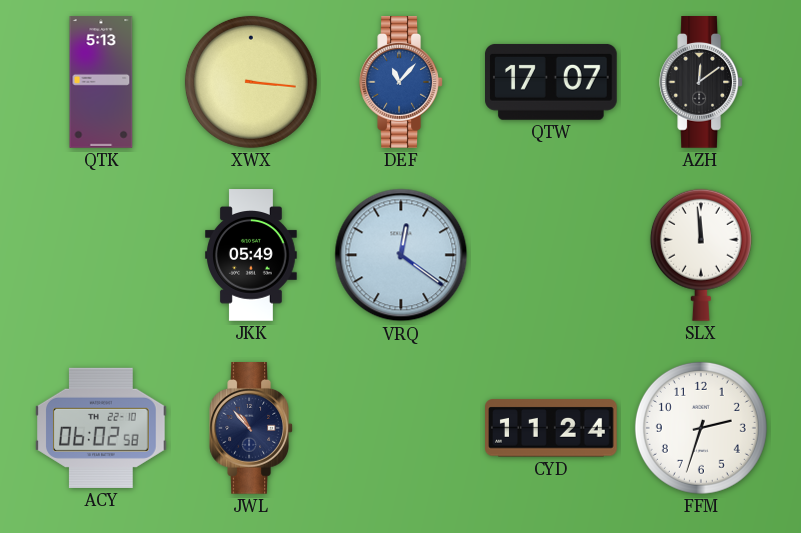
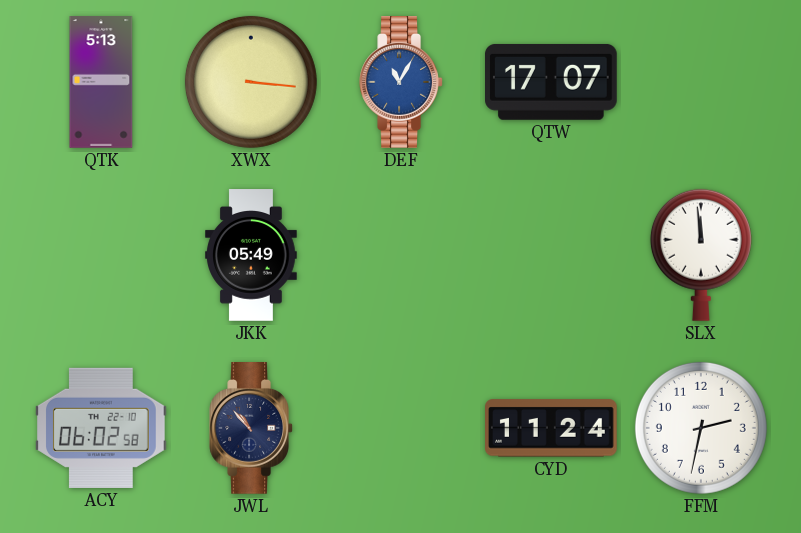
DEF: 11:07 -> 11:05
AZH: 12:09 -> none
VRQ: 12:21 -> none
FFM: 2:33 -> 2:32
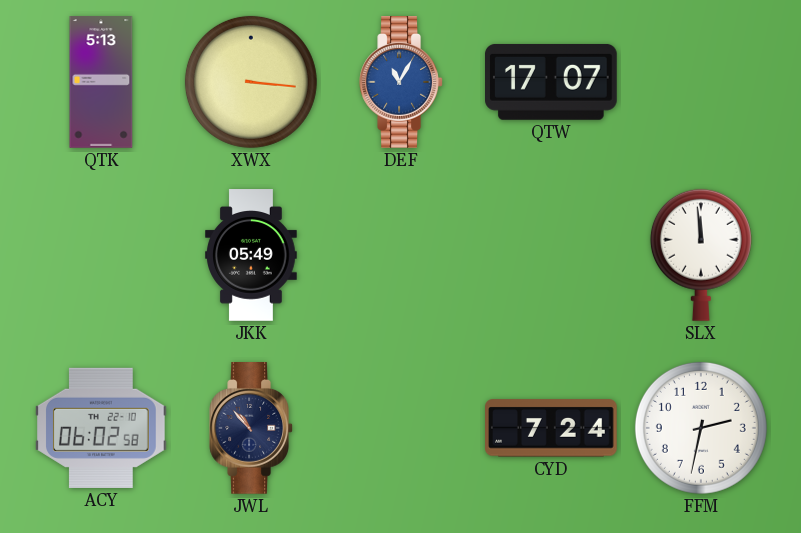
CYD: 11:24 -> 7:24
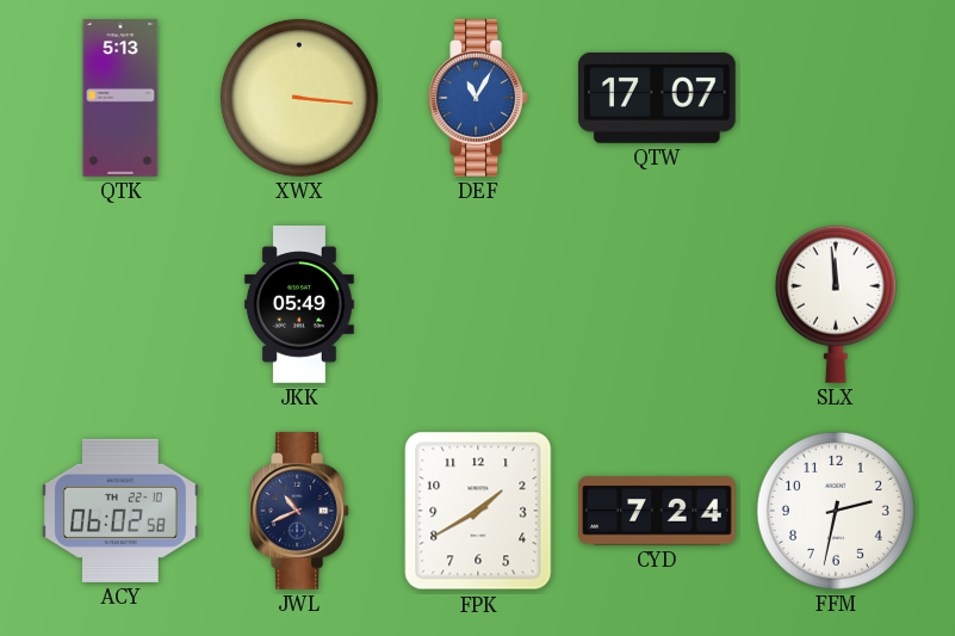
JWL: 10:53 -> 10:41
FPK: none -> 1:40
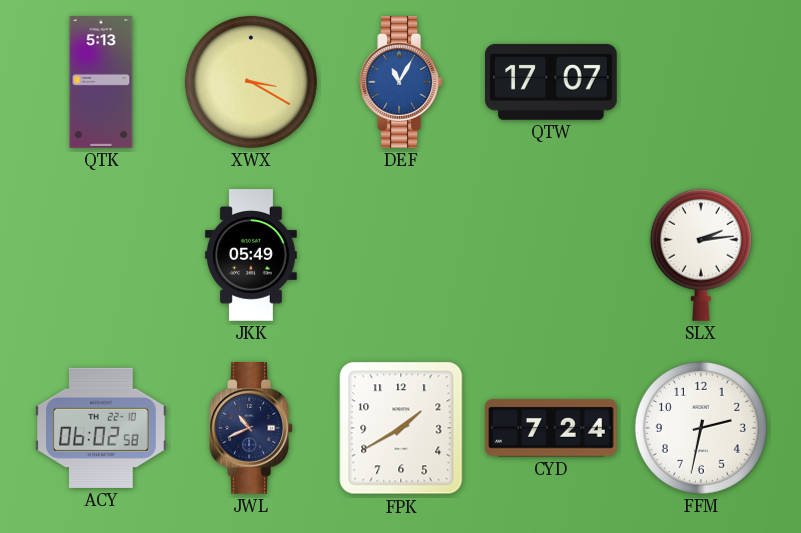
XWX: 3:16 -> 3:20
SLX: 11:59 -> 2:14
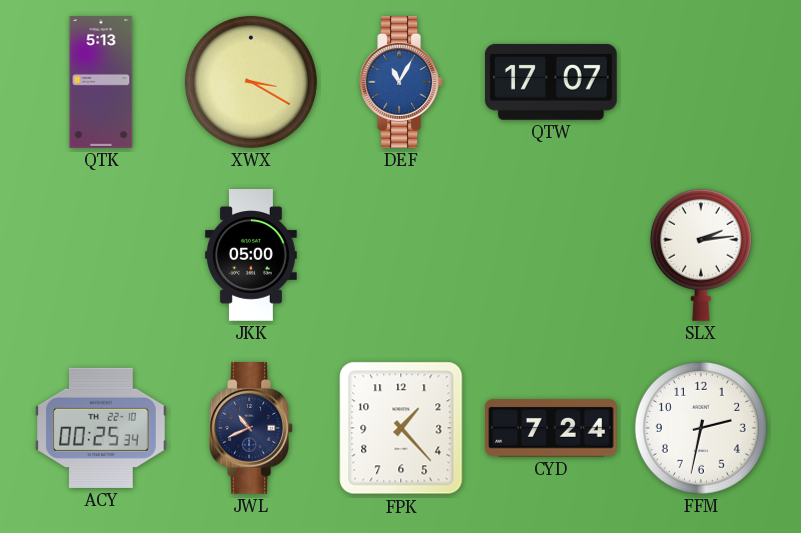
JKK: 05:49 -> 05:00
ACY: 06:02 -> 00:25
FPK: 1:40 -> 1:23
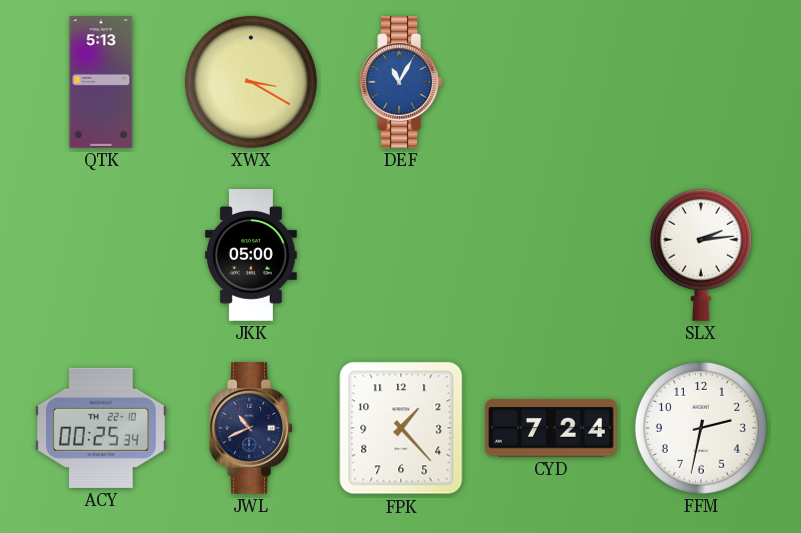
QTW: 17:07 -> none
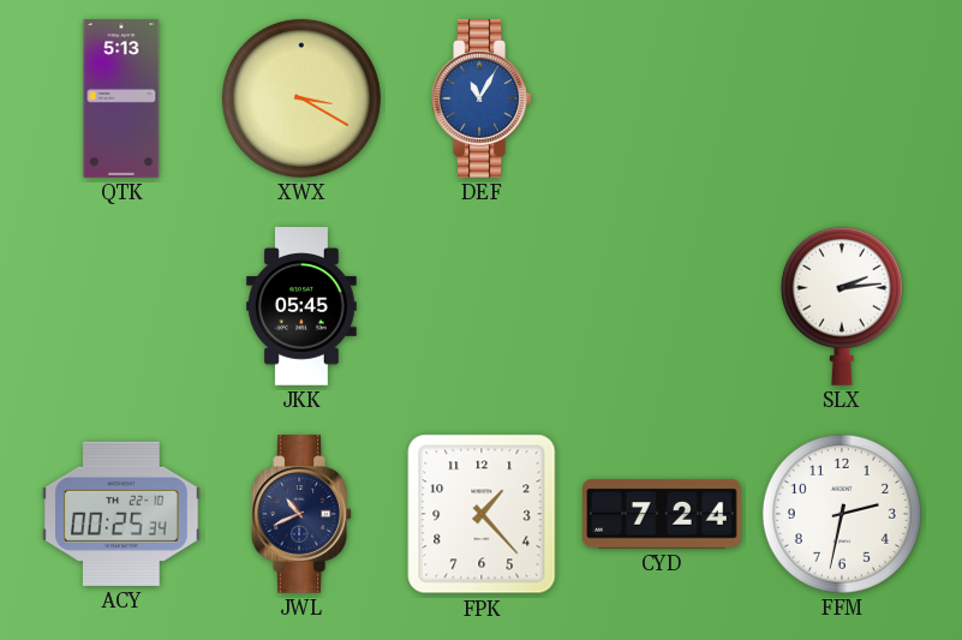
JKK: 05:00 -> 05:45
